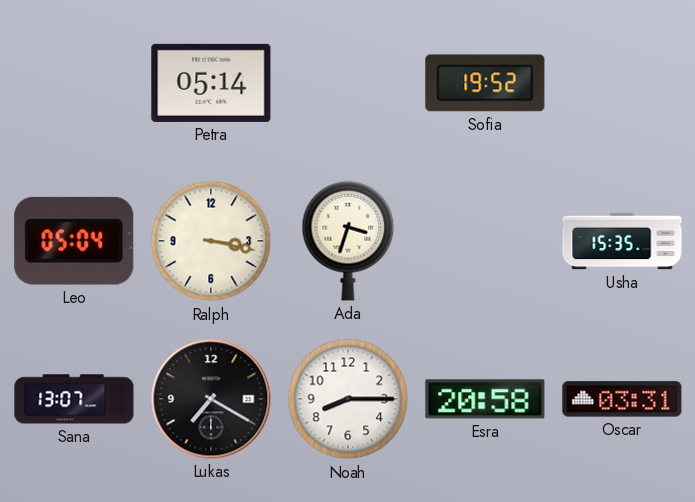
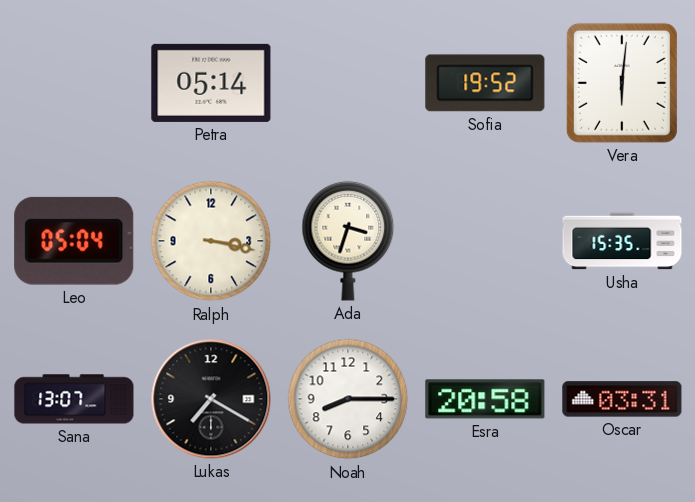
Vera: none -> 6:01
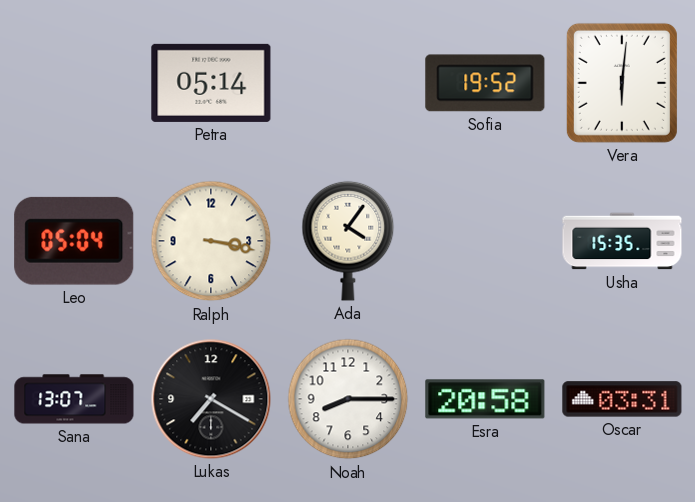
Ada: 3:33 -> 4:06
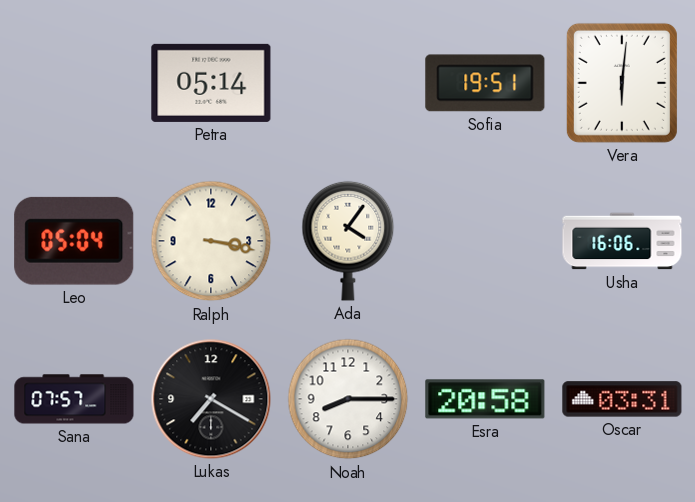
Sofia: 19:52 -> 19:51
Usha: 15:35 -> 16:06
Sana: 13:07 -> 07:57
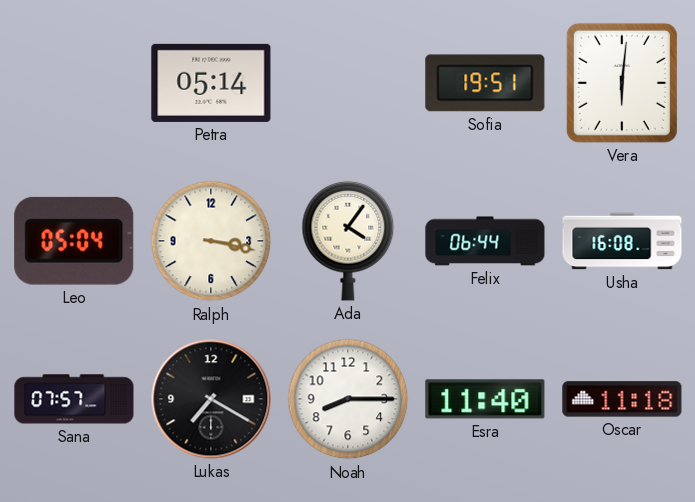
Felix: none -> 06:44
Usha: 16:06 -> 16:08
Esra: 20:58 -> 11:40
Oscar: 03:31 -> 11:18
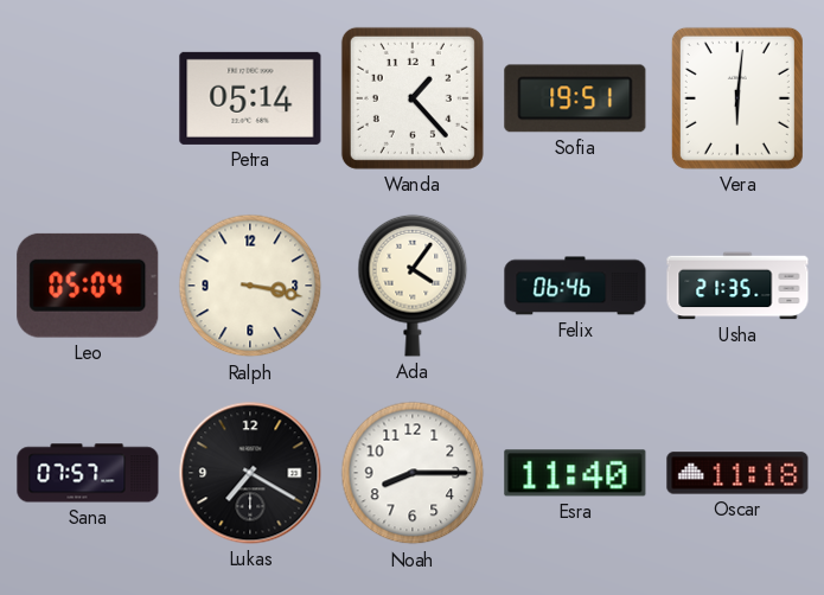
Wanda: none -> 1:23
Felix: 06:44 -> 06:46
Usha: 16:08 -> 21:35
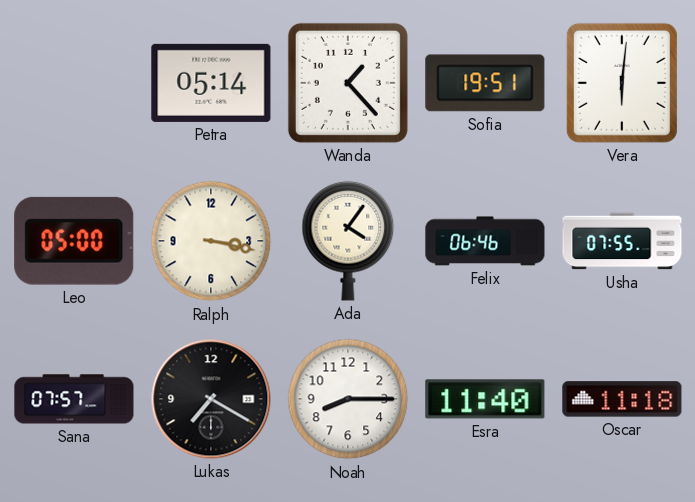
Leo: 05:04 -> 05:00
Usha: 21:35 -> 07:55
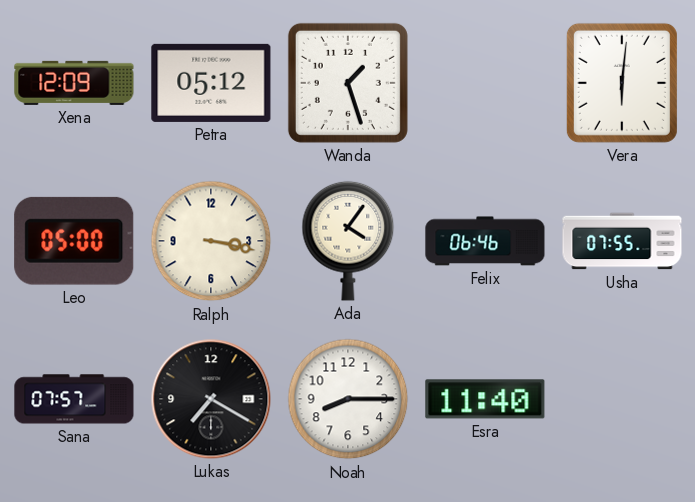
Xena: none -> 12:09
Petra: 05:14 -> 05:12
Wanda: 1:23 -> 1:27
Sofia: 19:51 -> none
Oscar: 11:18 -> none
